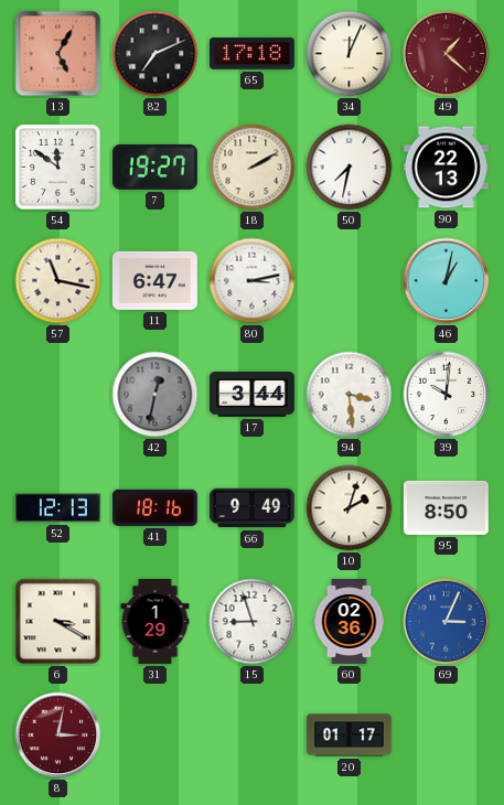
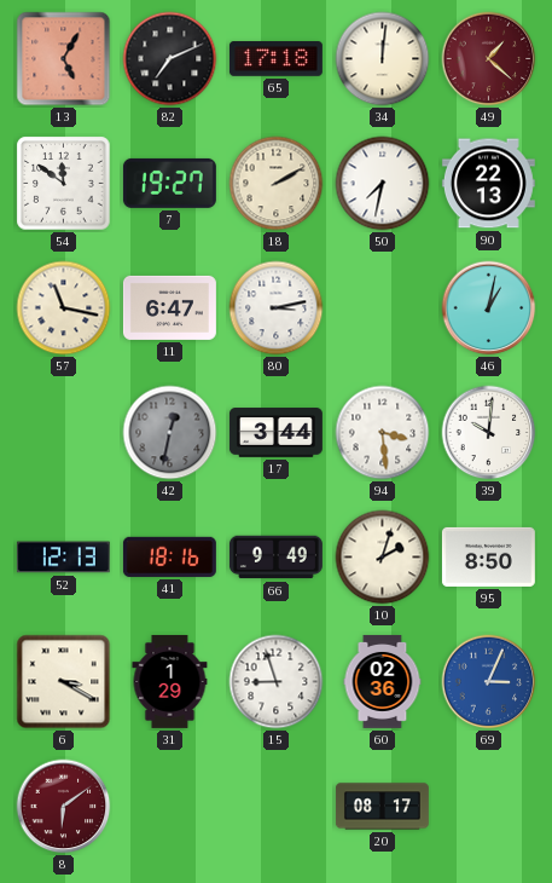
34: 12:04 -> 12:01
8: 3:02 -> 6:09
20: 01:17 -> 08:17
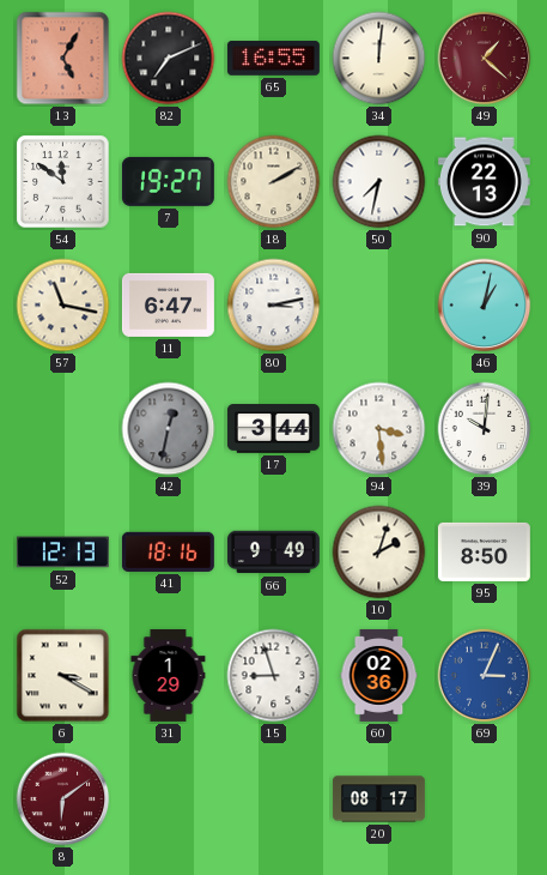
65: 17:18 -> 16:55
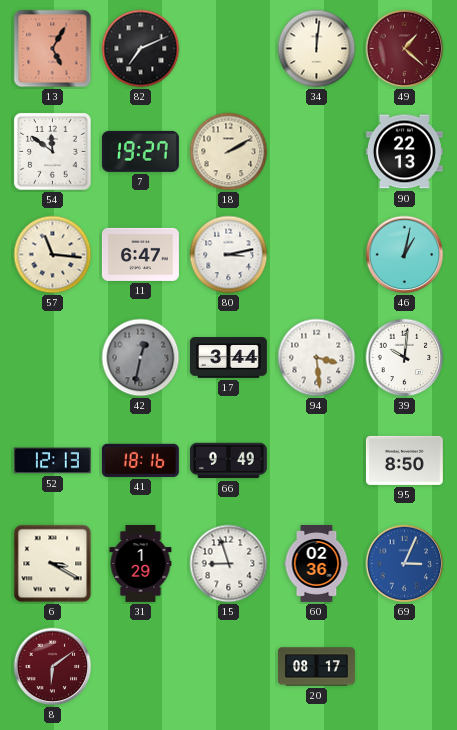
65: 16:55 -> none
50: 7:32 -> none
57: 11:17 -> 11:16
10: 2:03 -> none
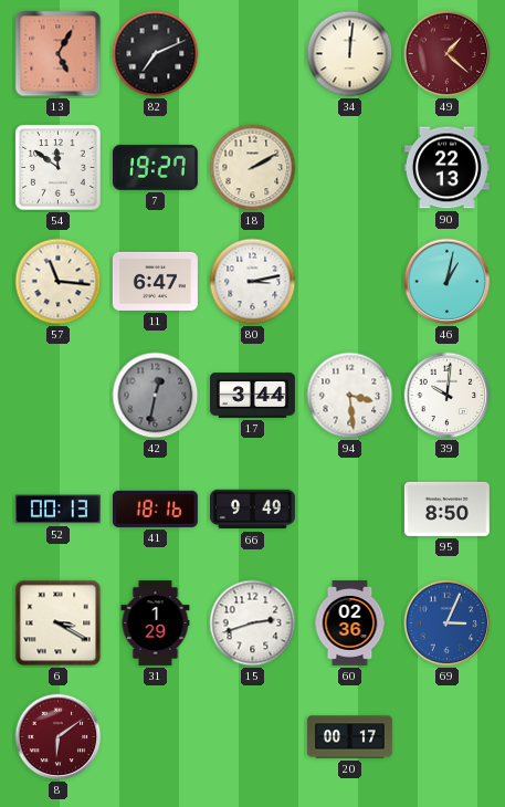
52: 12:13 -> 00:13
15: 8:57 -> 2:42
20: 08:17 -> 00:17
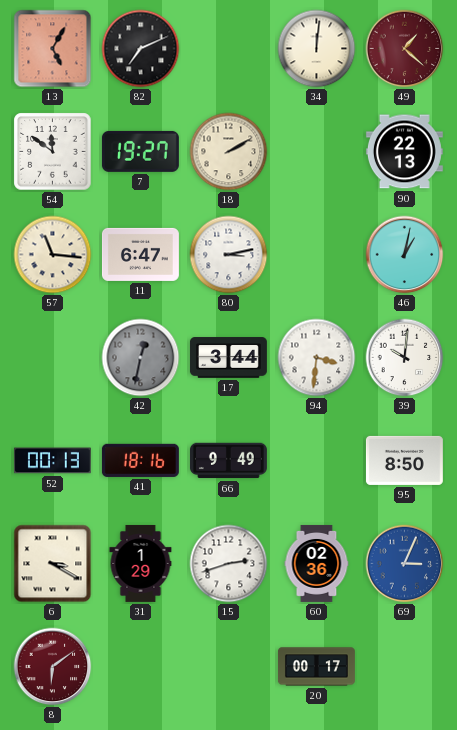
94: 3:29 -> 3:31
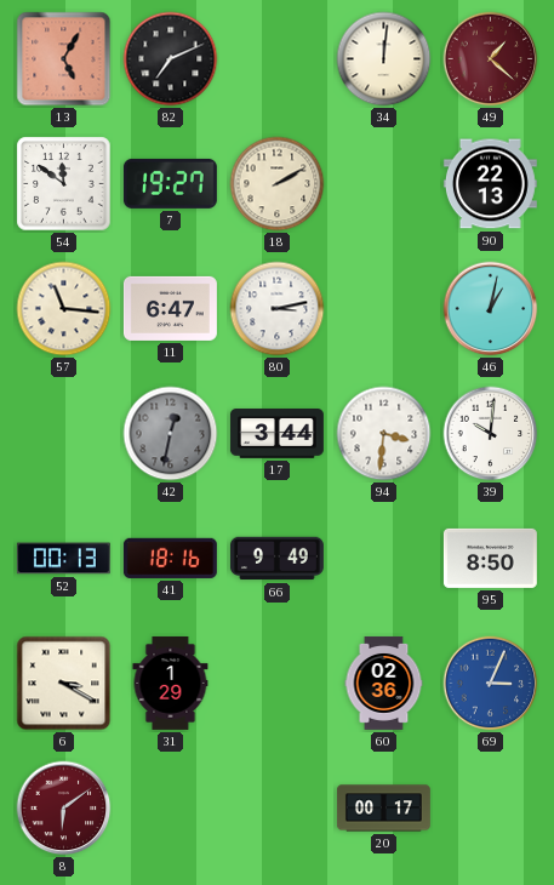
15: 2:42 -> none
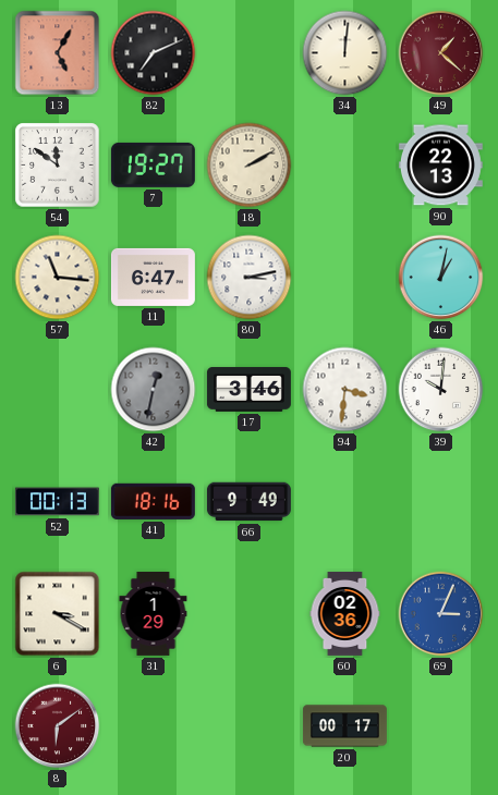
17: 3:44 -> 3:46
95: 8:50 -> none
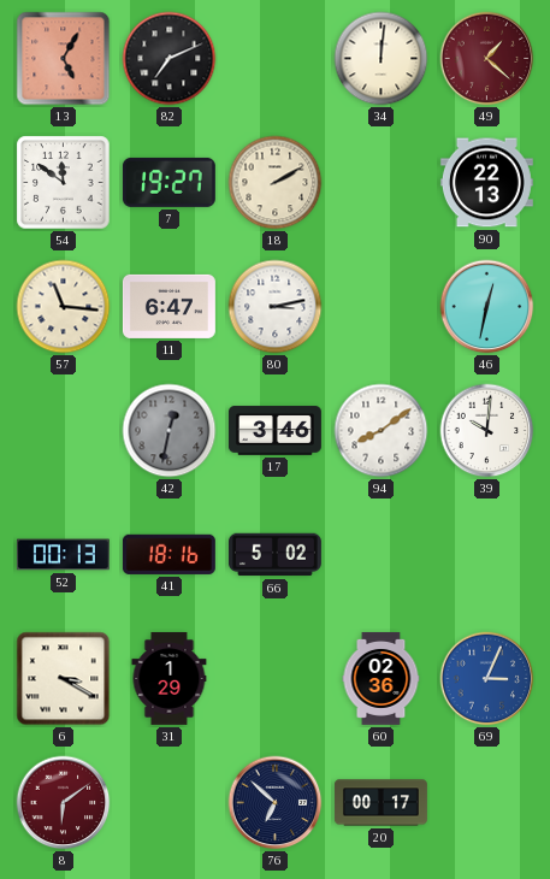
46: 1:02 -> 12:32
94: 3:31 -> 8:09
66: 9:49 -> 5:02
76: none -> 6:52
